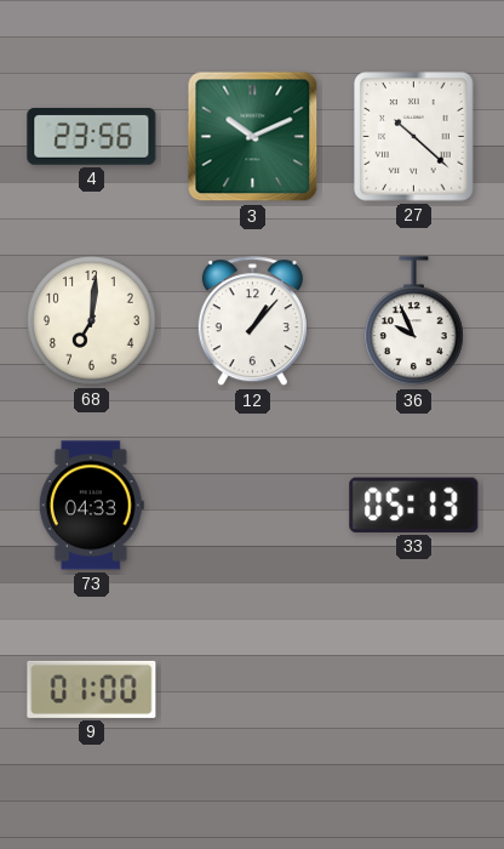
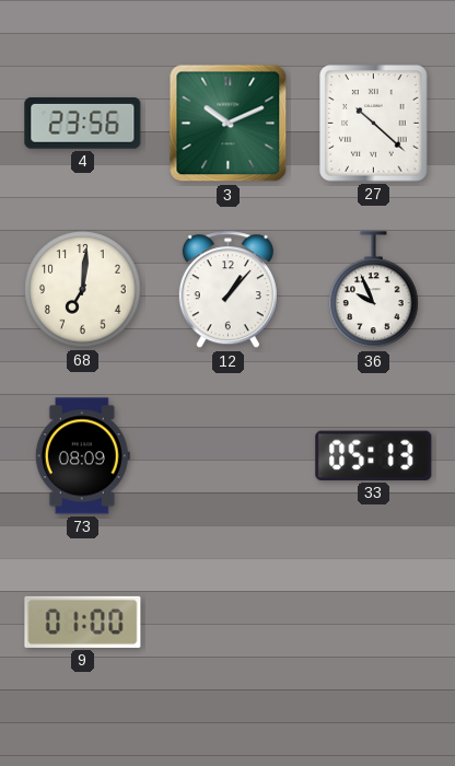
73: 04:33 -> 08:09
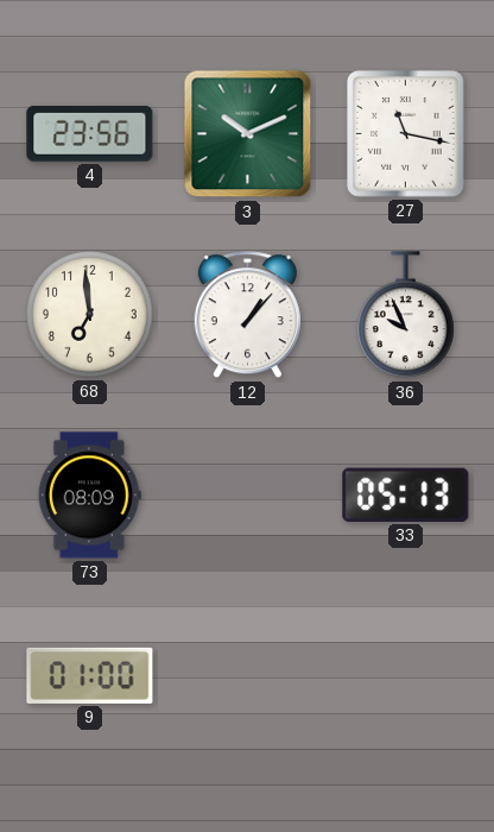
27: 10:22 -> 11:17
68: 7:01 -> 6:59
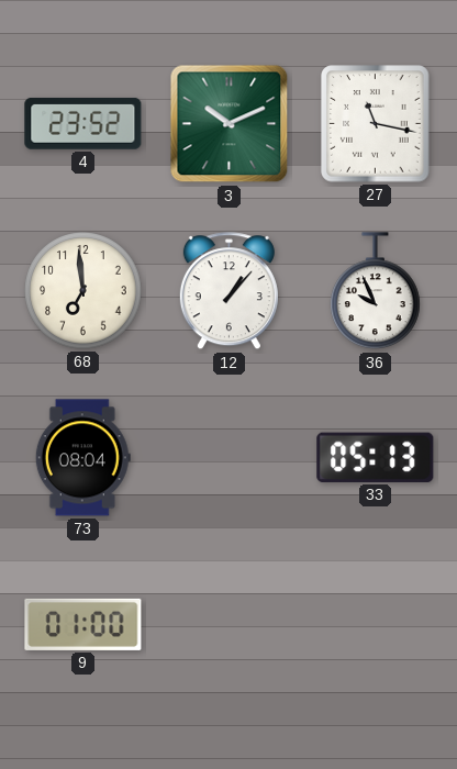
4: 23:56 -> 23:52
73: 08:09 -> 08:04
